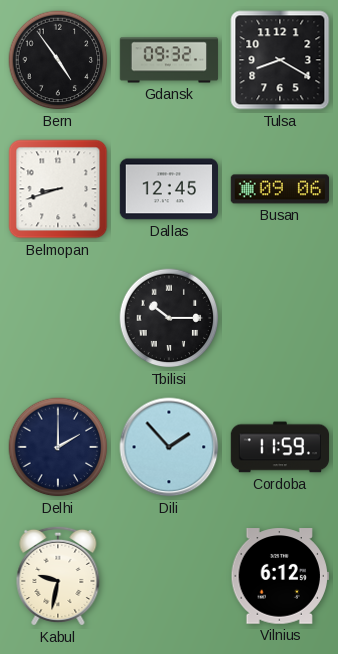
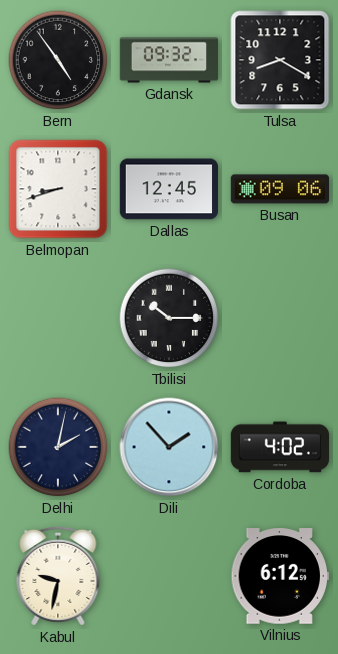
Delhi: 2:00 -> 2:02
Cordoba: 11:59 -> 4:02
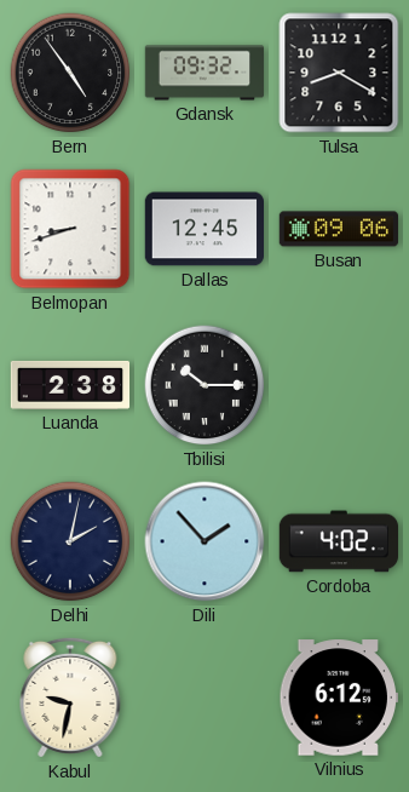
Luanda: none -> 2:38
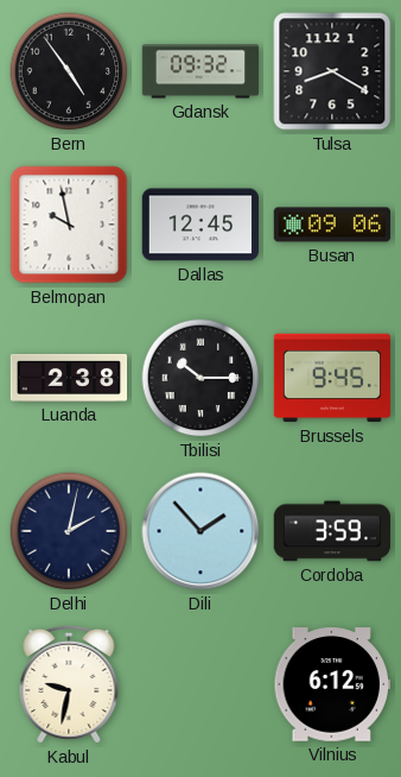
Belmopan: 8:42 -> 9:58
Brussels: none -> 9:45
Cordoba: 4:02 -> 3:59
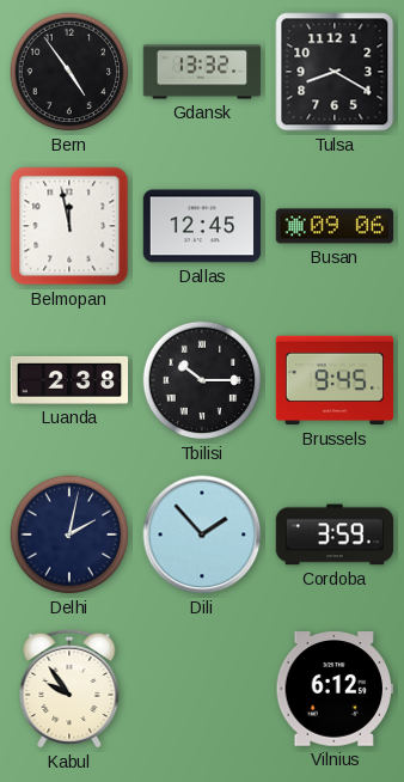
Gdansk: 09:32 -> 13:32
Belmopan: 9:58 -> 11:58
Kabul: 9:32 -> 9:54
